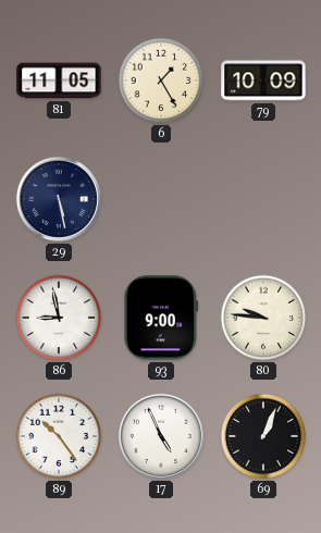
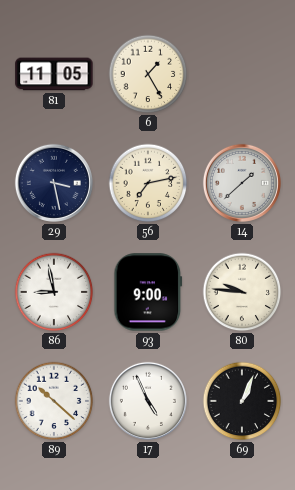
79: 10:09 -> none
29: 5:28 -> 3:28
56: none -> 7:13
14: none -> 1:38
89: 10:24 -> 10:22
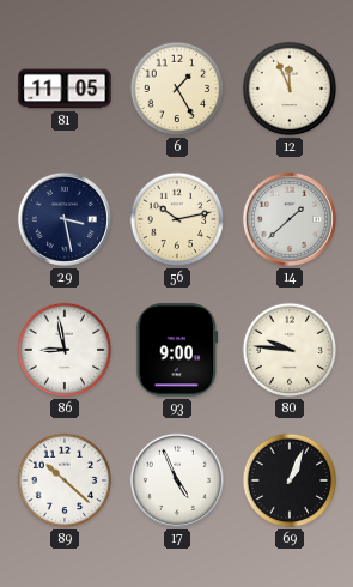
12: none -> 11:56
56: 7:13 -> 10:13
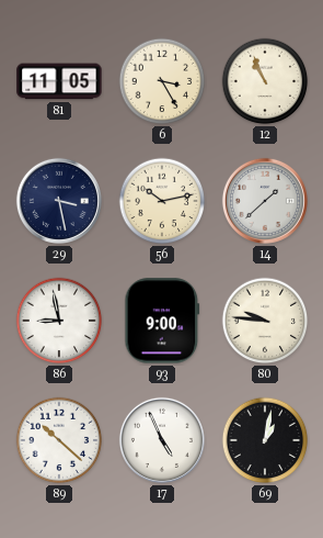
6: 1:25 -> 3:25
12: 11:56 -> 10:56
69: 1:04 -> 1:02
